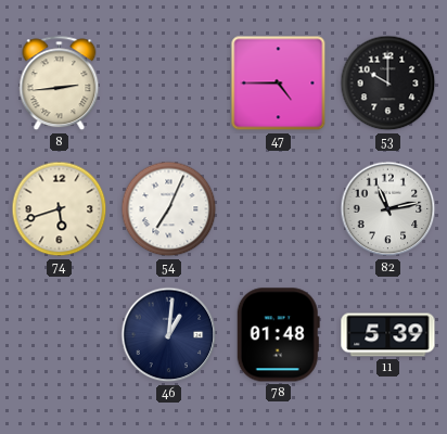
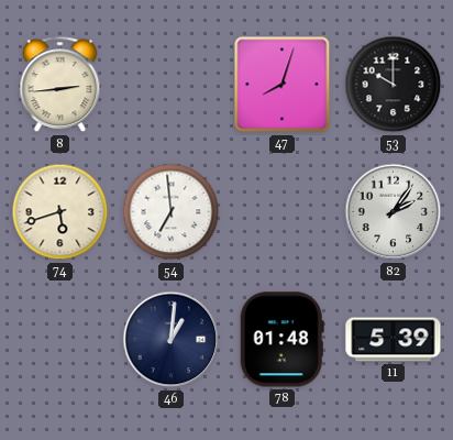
47: 4:45 -> 8:03
54: 7:04 -> 6:59
82: 11:13 -> 2:06
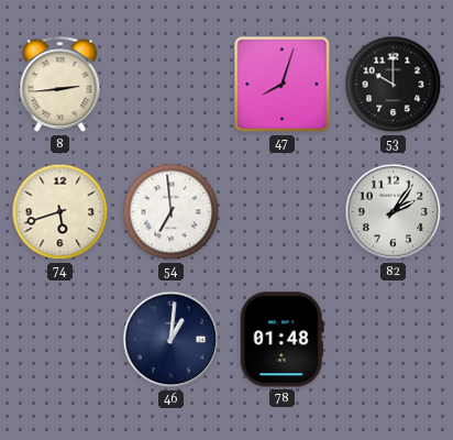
11: 5:39 -> none
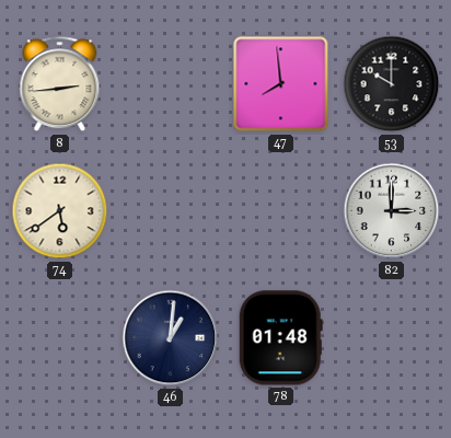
47: 8:03 -> 7:59
74: 5:42 -> 5:39
54: 6:59 -> none
82: 2:06 -> 3:00
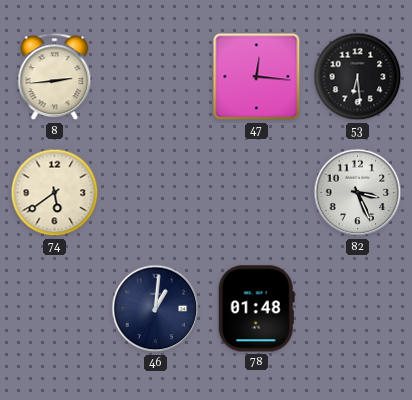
47: 7:59 -> 12:16
53: 10:00 -> 6:29
82: 3:00 -> 3:26
